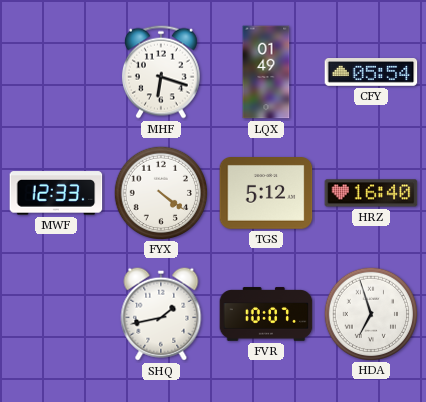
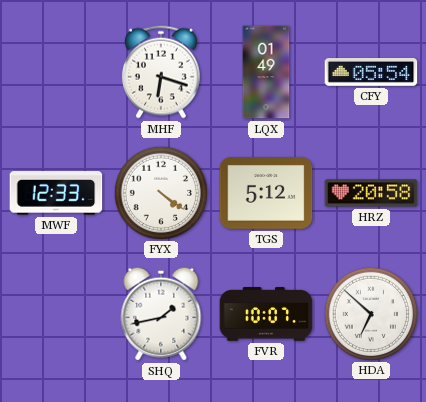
HRZ: 16:40 -> 20:58
HDA: 6:57 -> 6:52
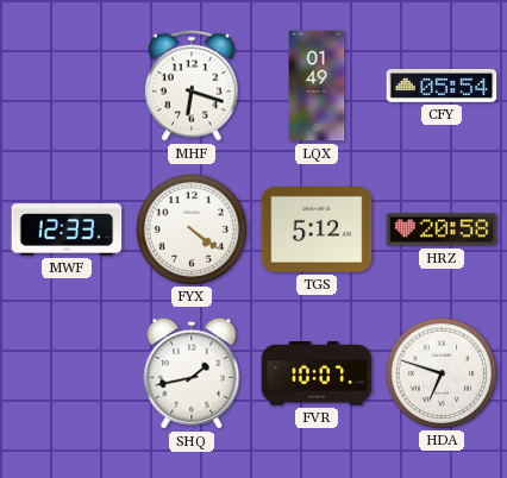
HDA: 6:52 -> 6:48
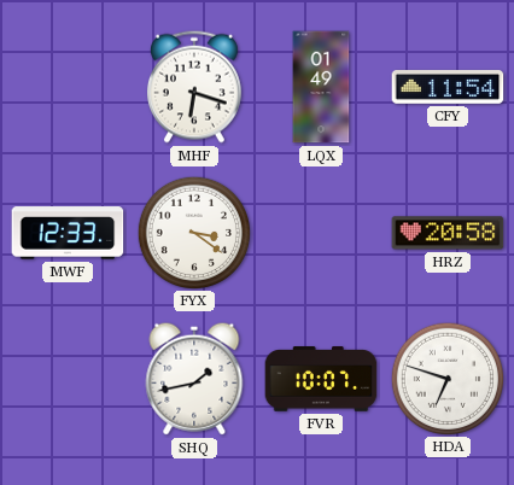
CFY: 05:54 -> 11:54
FYX: 4:21 -> 3:21
TGS: 5:12 -> none
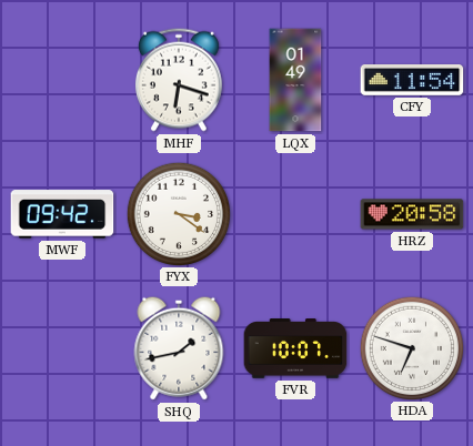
MWF: 12:33 -> 09:42
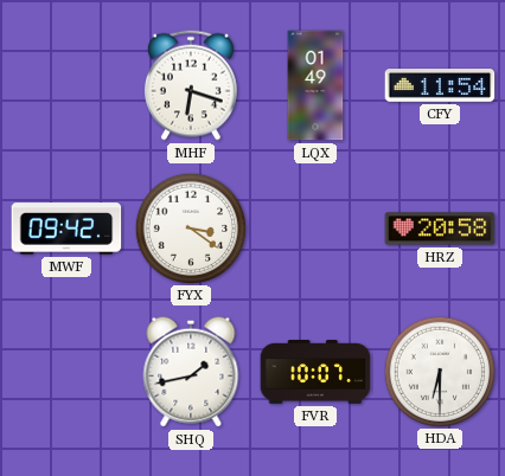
HDA: 6:48 -> 6:30
